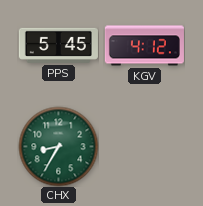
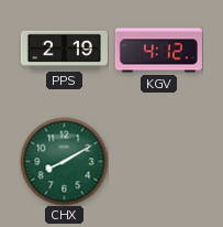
PPS: 5:45 -> 2:19
CHX: 8:35 -> 8:10
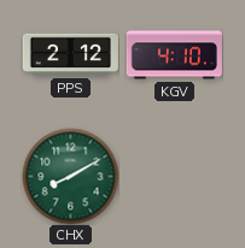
PPS: 2:19 -> 2:12
KGV: 4:12 -> 4:10
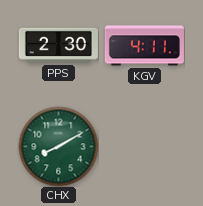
PPS: 2:12 -> 2:30
KGV: 4:10 -> 4:11
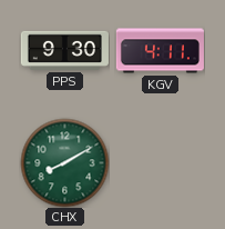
PPS: 2:30 -> 9:30
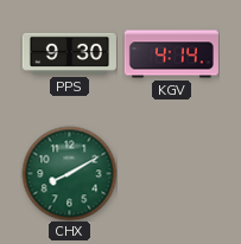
KGV: 4:11 -> 4:14
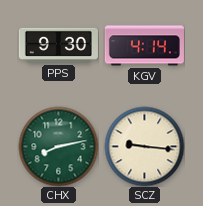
CHX: 8:10 -> 8:13
SCZ: none -> 9:16
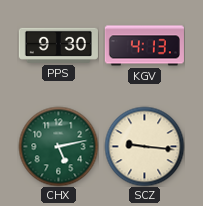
KGV: 4:14 -> 4:13
CHX: 8:13 -> 5:13
